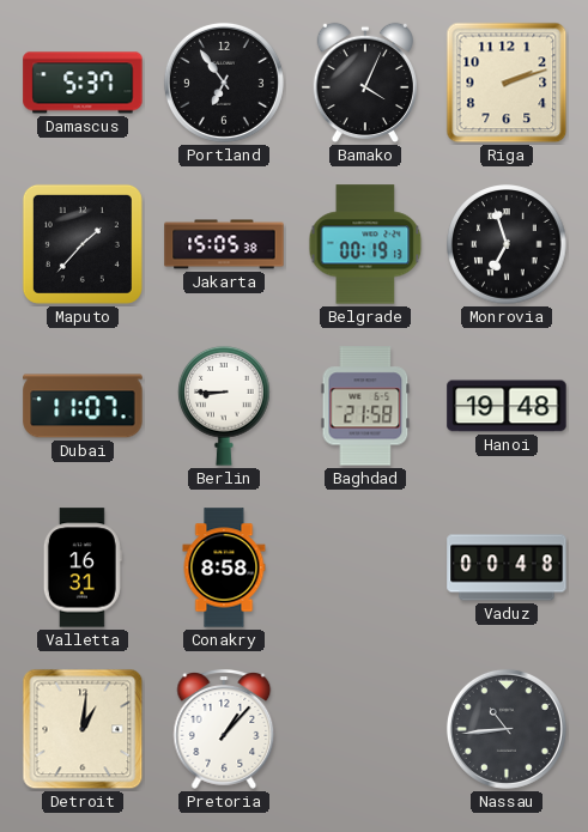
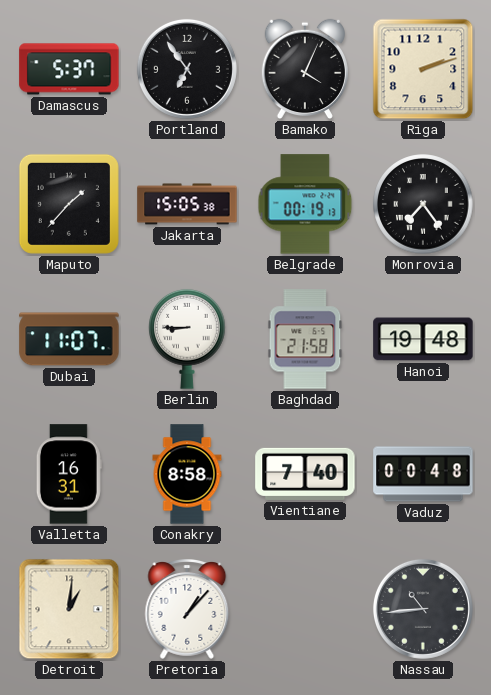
Monrovia: 6:57 -> 7:24
Vientiane: none -> 7:40
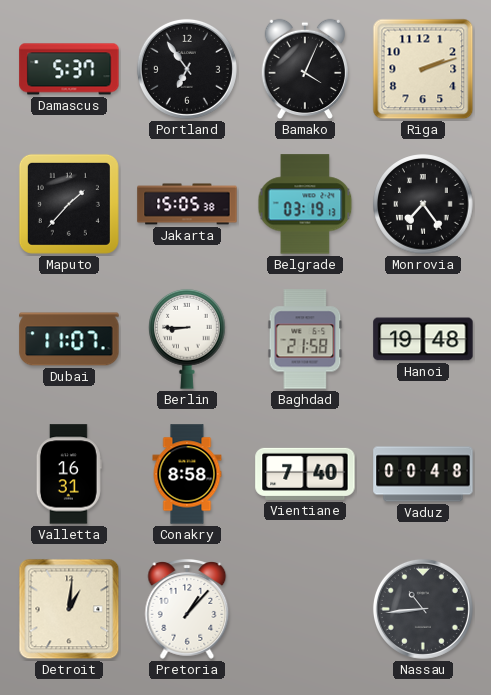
Belgrade: 00:19 -> 03:19
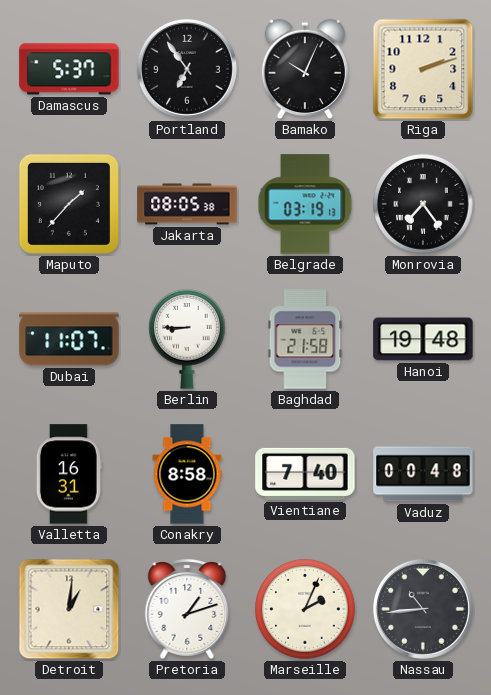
Bamako: 4:04 -> 10:04
Jakarta: 15:05 -> 08:05
Pretoria: 1:07 -> 1:12
Marseille: none -> 2:04
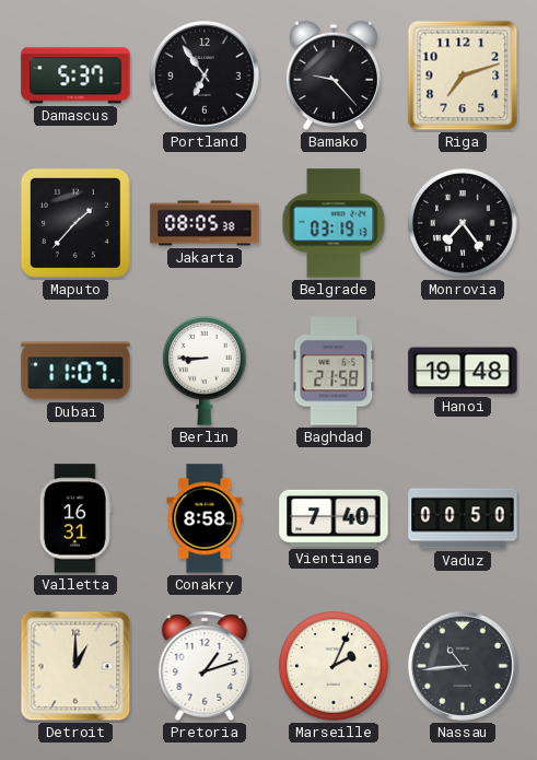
Bamako: 10:04 -> 9:23
Riga: 2:12 -> 7:12
Vaduz: 00:48 -> 00:50
Detroit: 1:01 -> 1:00
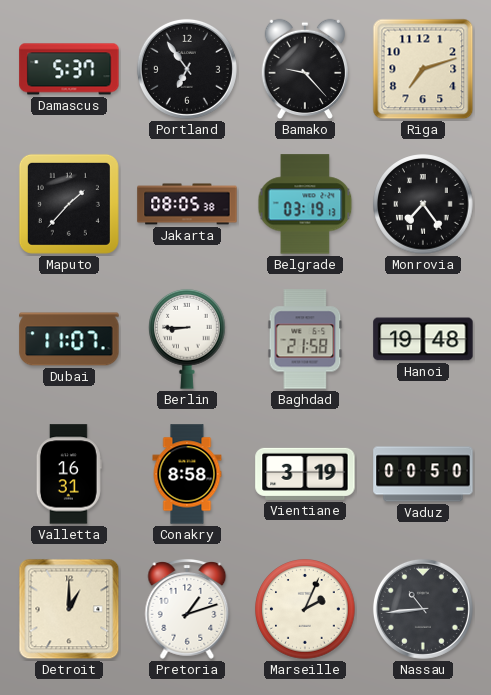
Vientiane: 7:40 -> 3:19
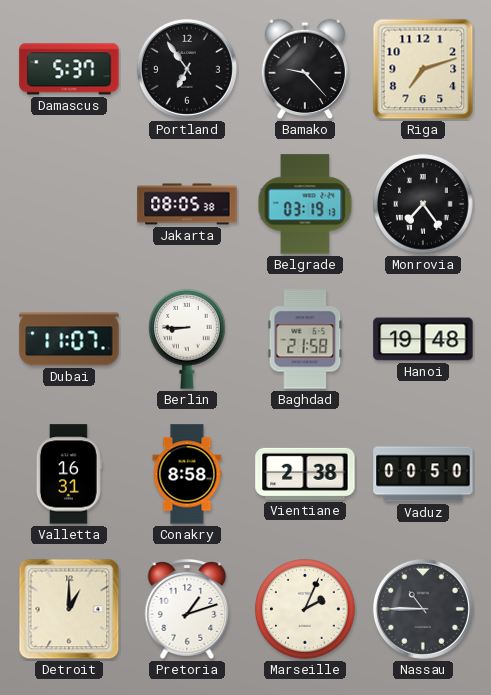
Maputo: 1:37 -> none
Vientiane: 3:19 -> 2:38
Nassau: 10:44 -> 10:45
